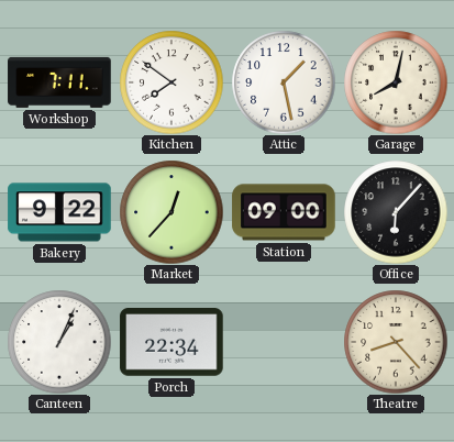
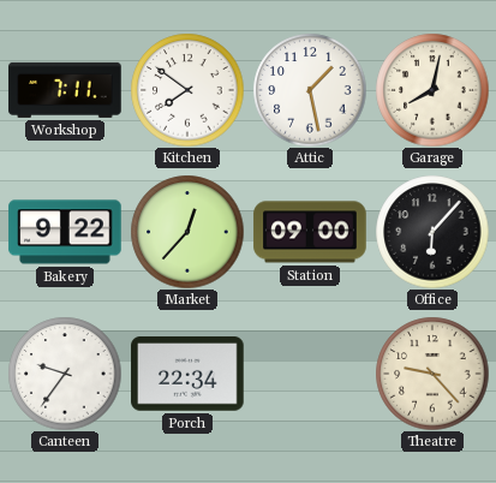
Canteen: 1:04 -> 9:36
Theatre: 8:23 -> 9:23
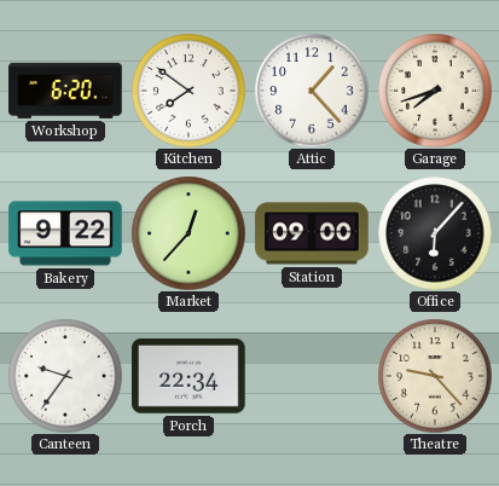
Workshop: 7:11 -> 6:20
Attic: 1:28 -> 1:23
Garage: 8:02 -> 7:42
